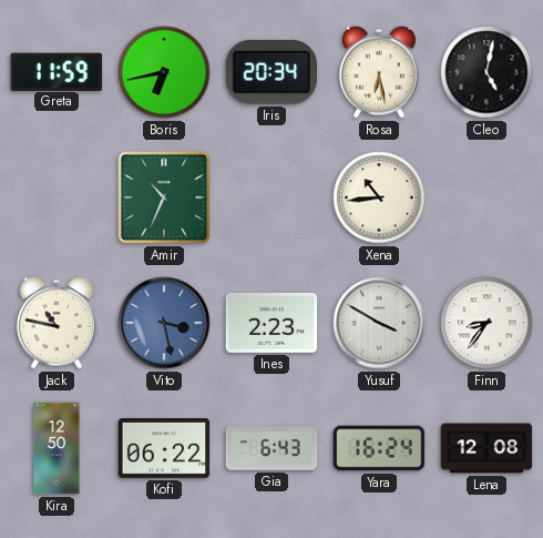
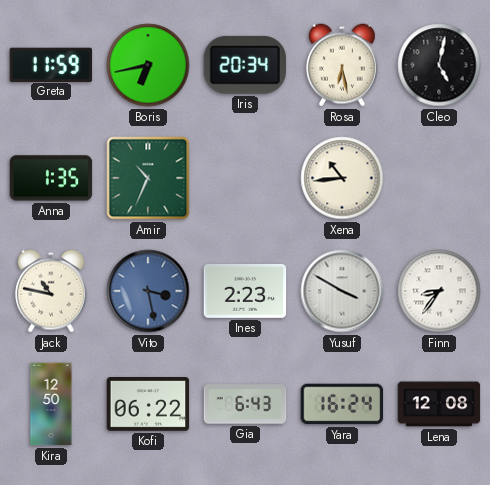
Anna: none -> 1:35
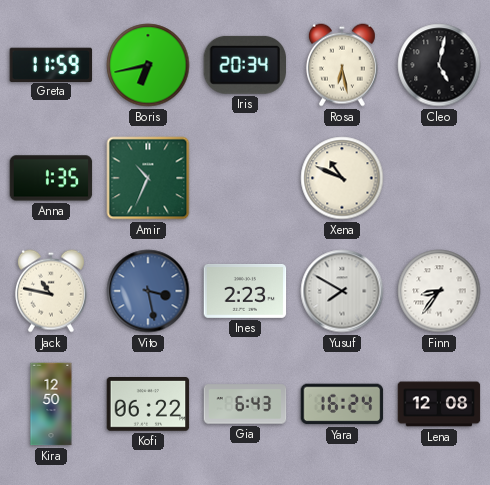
Xena: 10:44 -> 10:49
Yusuf: 3:50 -> 7:50
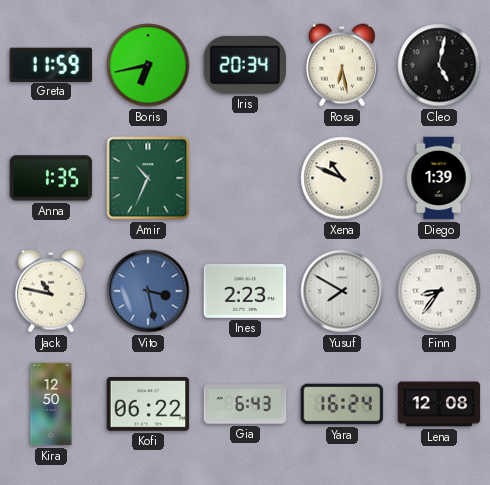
Diego: none -> 1:39
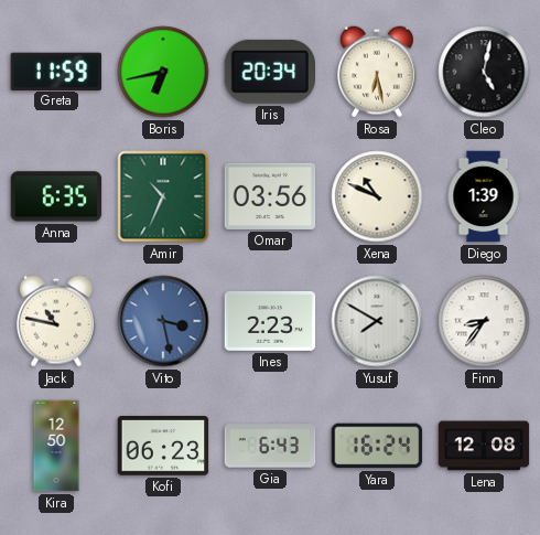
Anna: 1:35 -> 6:35
Omar: none -> 03:56
Kofi: 06:22 -> 06:23
